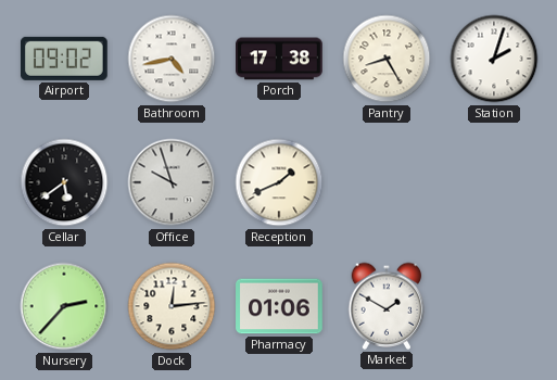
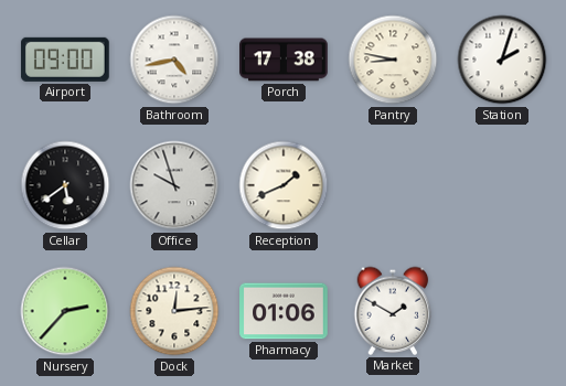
Airport: 09:02 -> 09:00
Pantry: 8:25 -> 8:47
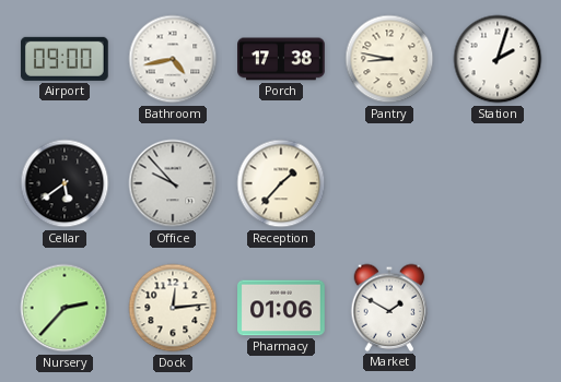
Office: 9:57 -> 9:53
Reception: 1:41 -> 1:37
